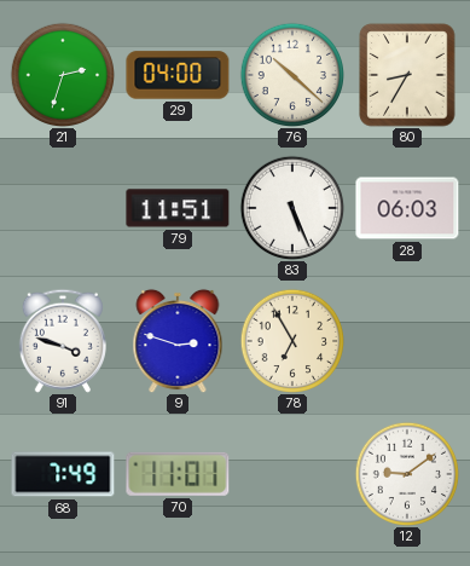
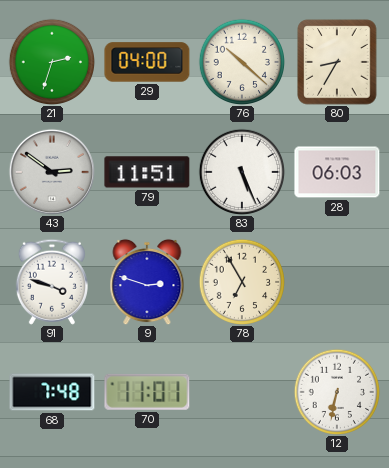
43: none -> 2:51
68: 7:49 -> 7:48
12: 9:09 -> 6:32
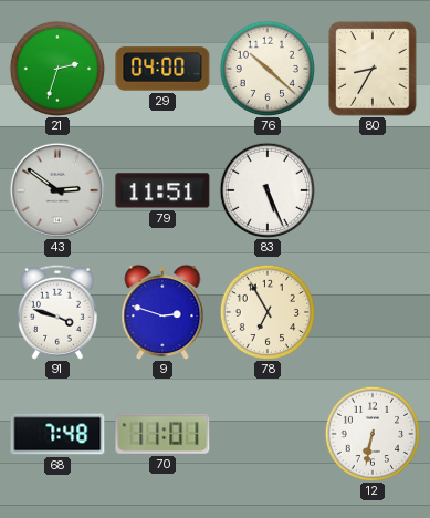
28: 06:03 -> none
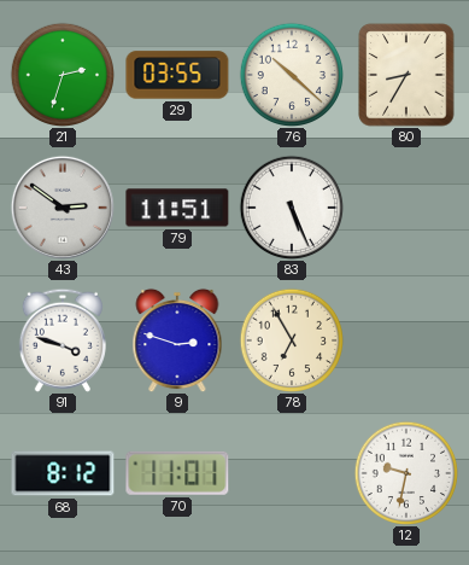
29: 04:00 -> 03:55
68: 7:48 -> 8:12
12: 6:32 -> 9:32
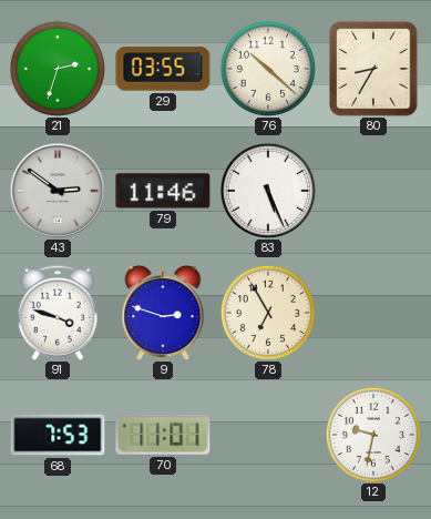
79: 11:51 -> 11:46
68: 8:12 -> 7:53
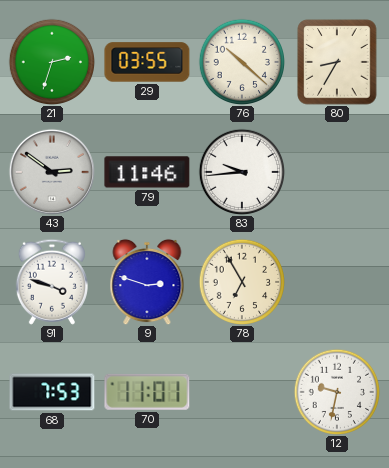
83: 5:26 -> 9:44
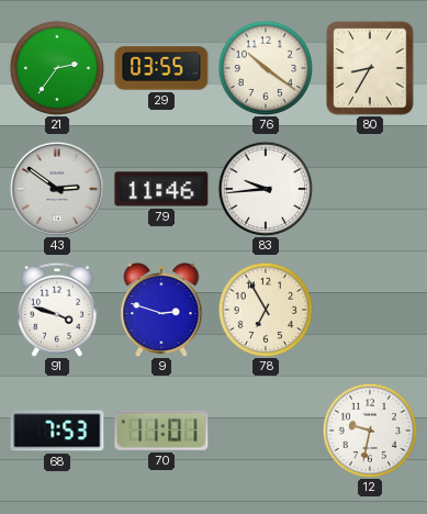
21: 2:33 -> 2:36
76: 10:22 -> 10:21
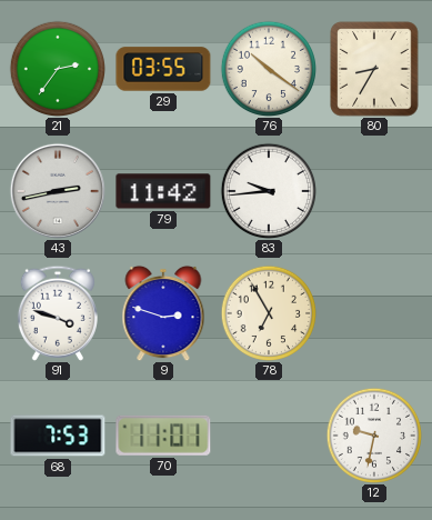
43: 2:51 -> 2:43
79: 11:46 -> 11:42
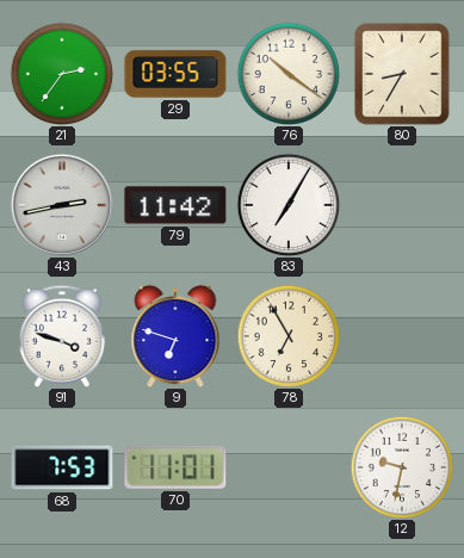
83: 9:44 -> 7:05
9: 2:48 -> 6:48
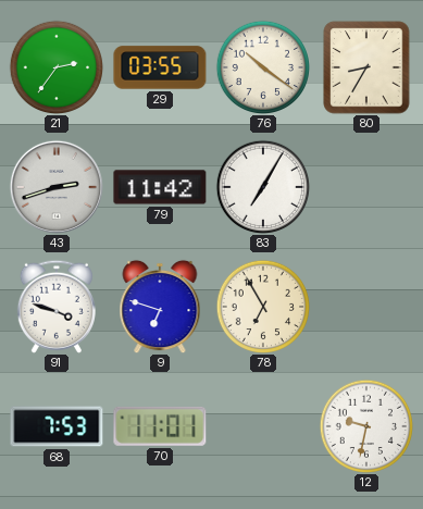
43: 2:43 -> 2:42
